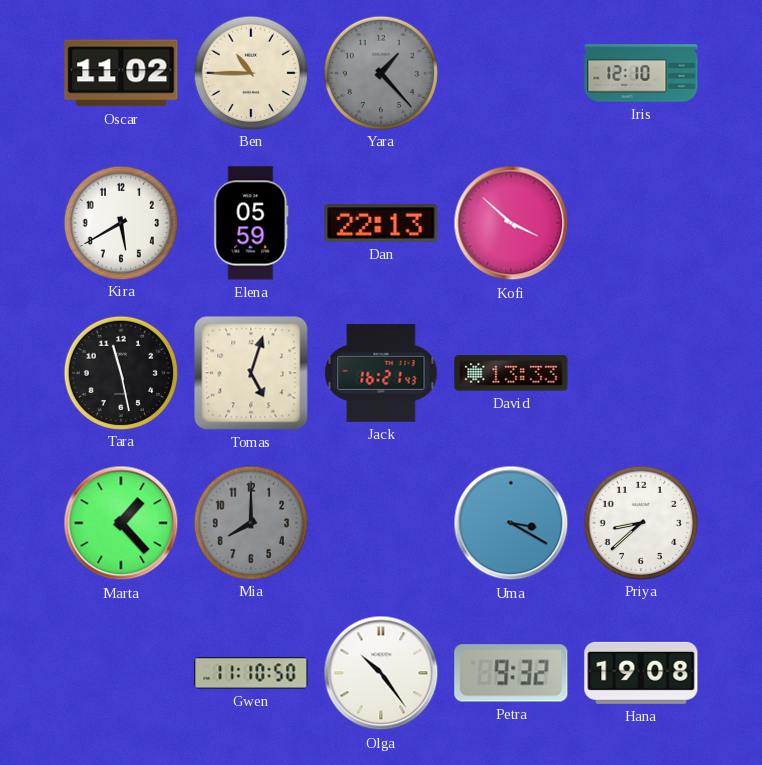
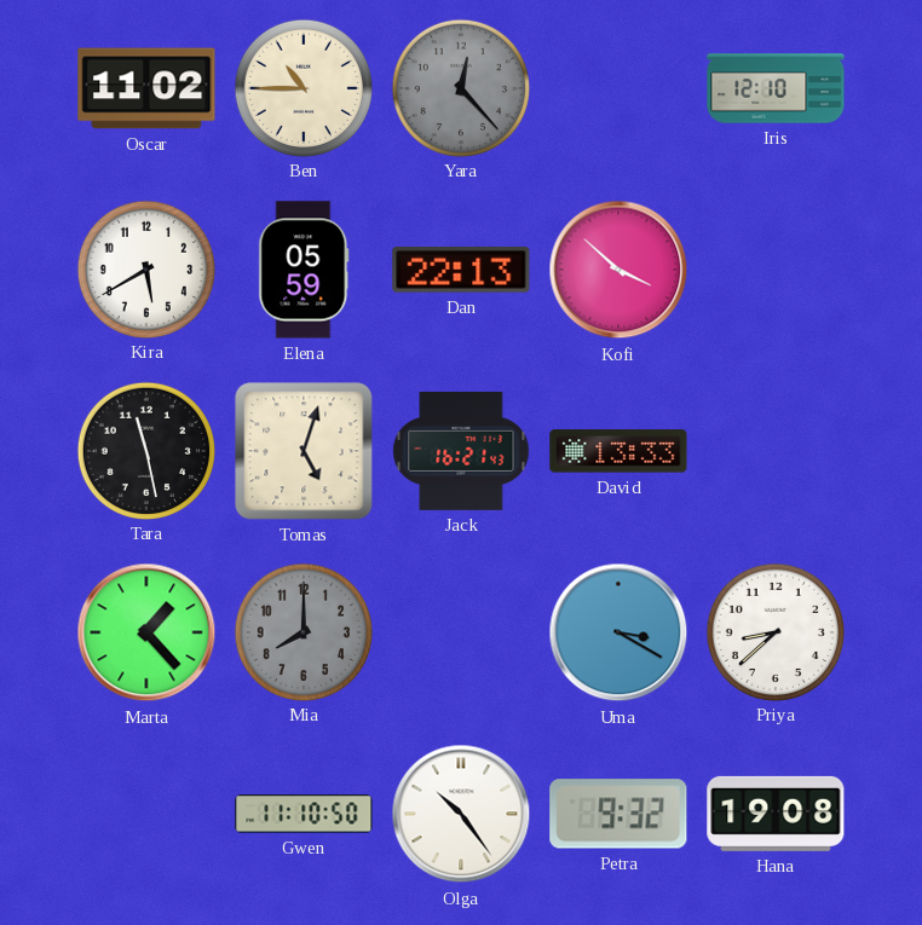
Yara: 1:23 -> 12:23
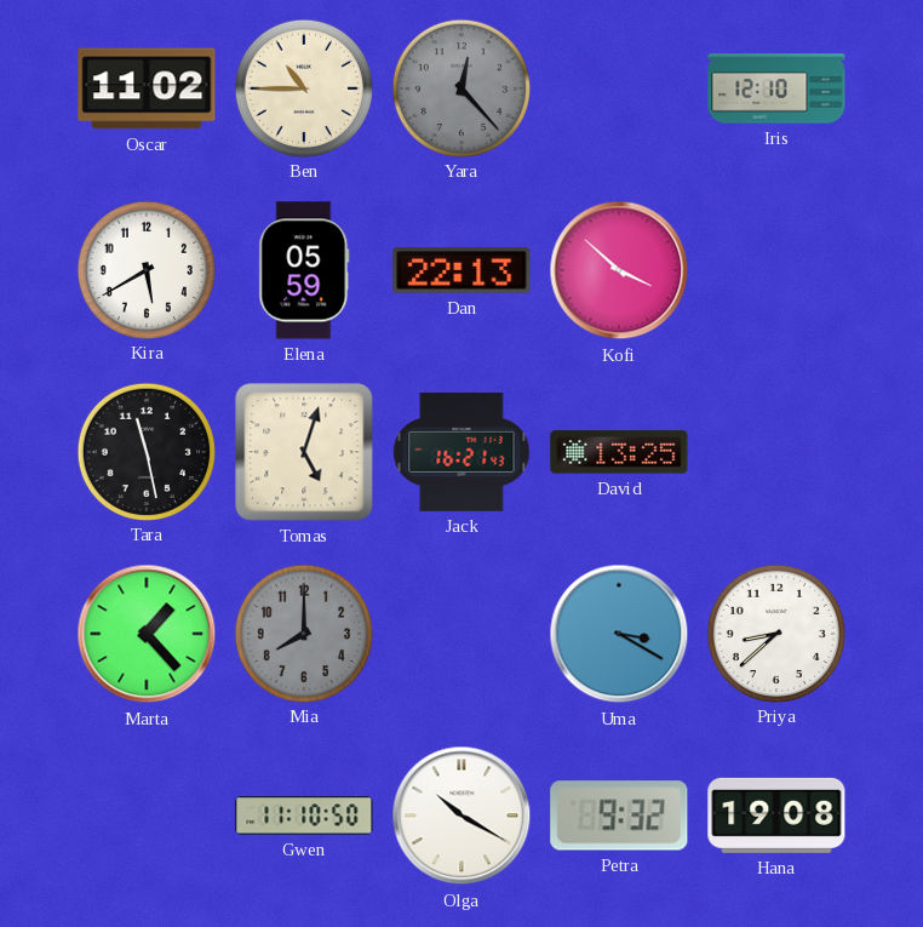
David: 13:33 -> 13:25
Olga: 10:24 -> 10:20
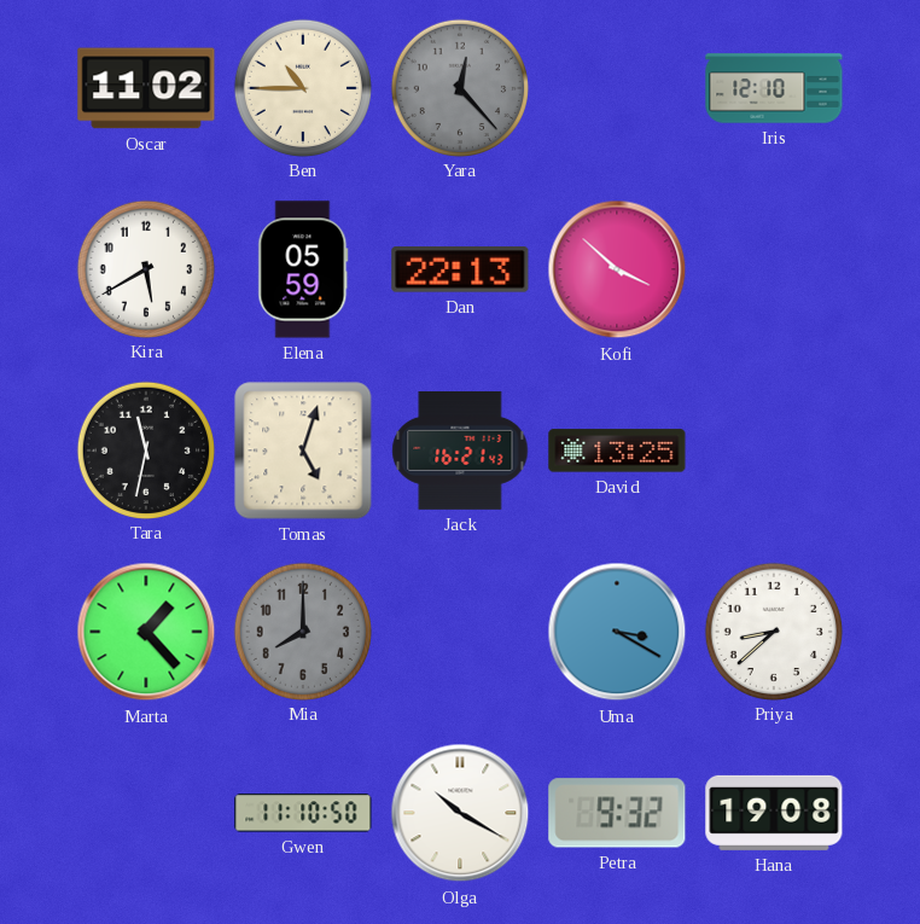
Tara: 11:28 -> 11:32
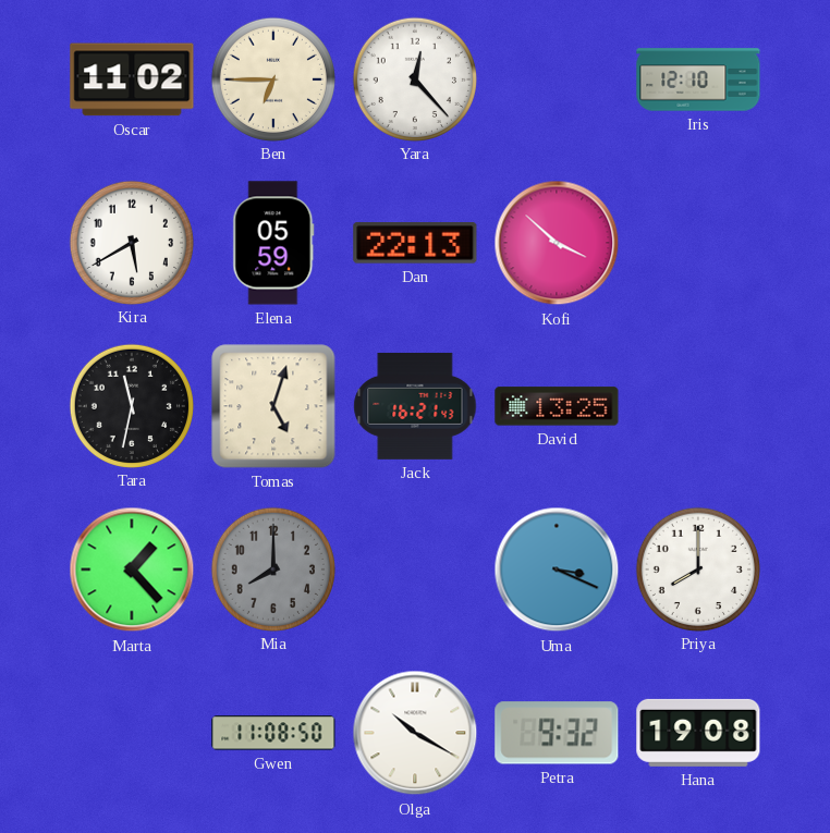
Ben: 10:45 -> 6:45
Yara dial: grey -> white
Uma: 3:20 -> 3:19
Priya: 8:38 -> 8:00
Gwen: 11:10 -> 11:08
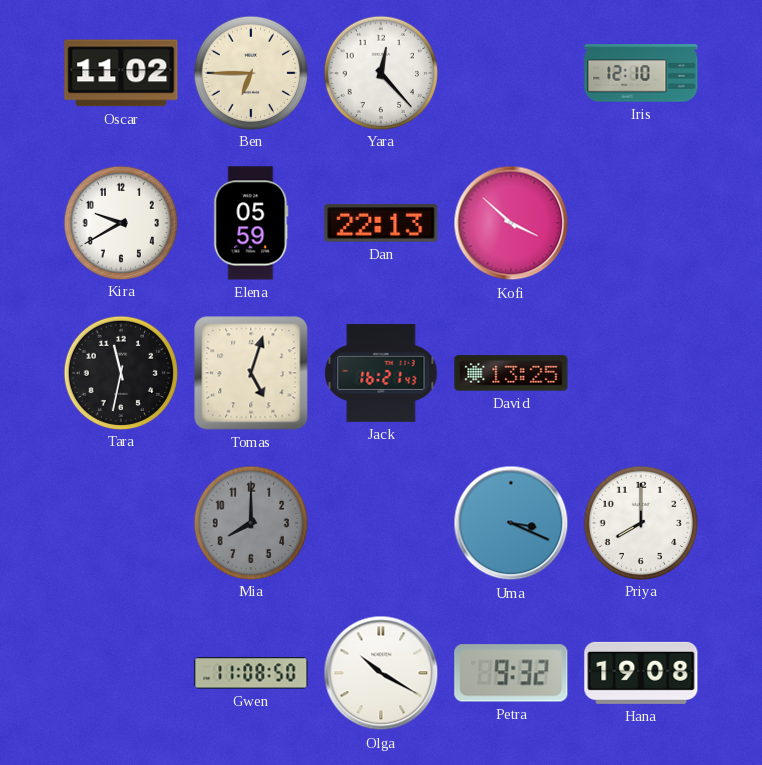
Kira: 5:40 -> 9:40
Marta: 1:23 -> none
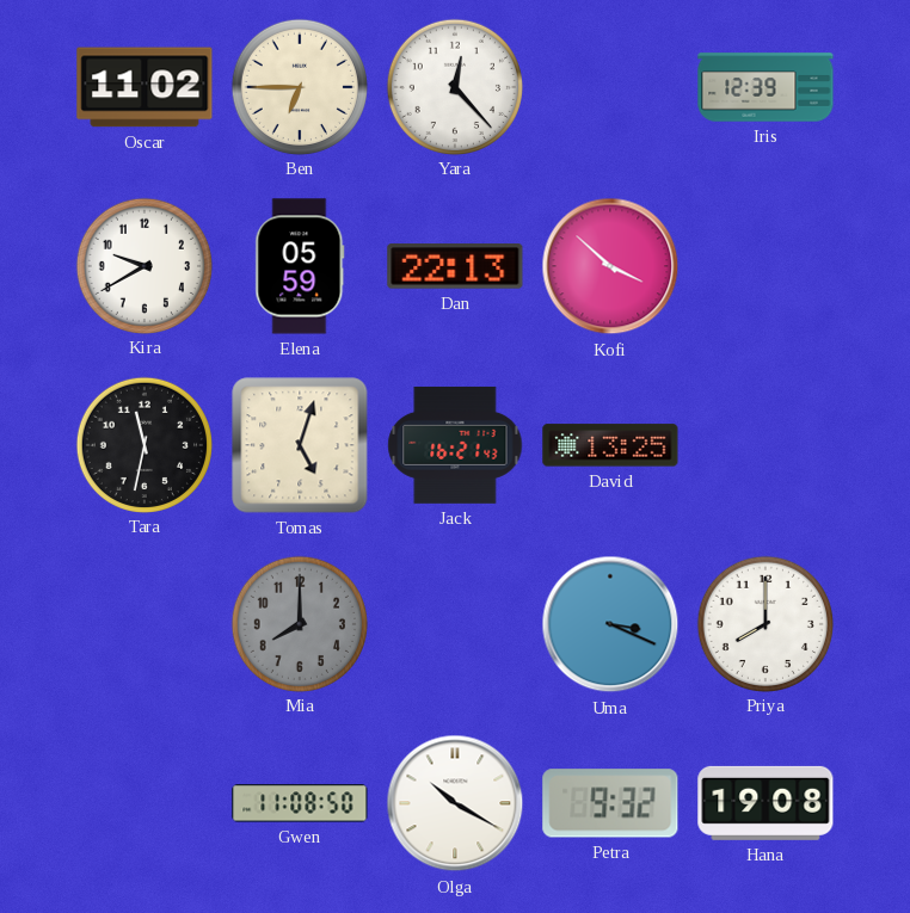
Iris: 12:10 -> 12:39
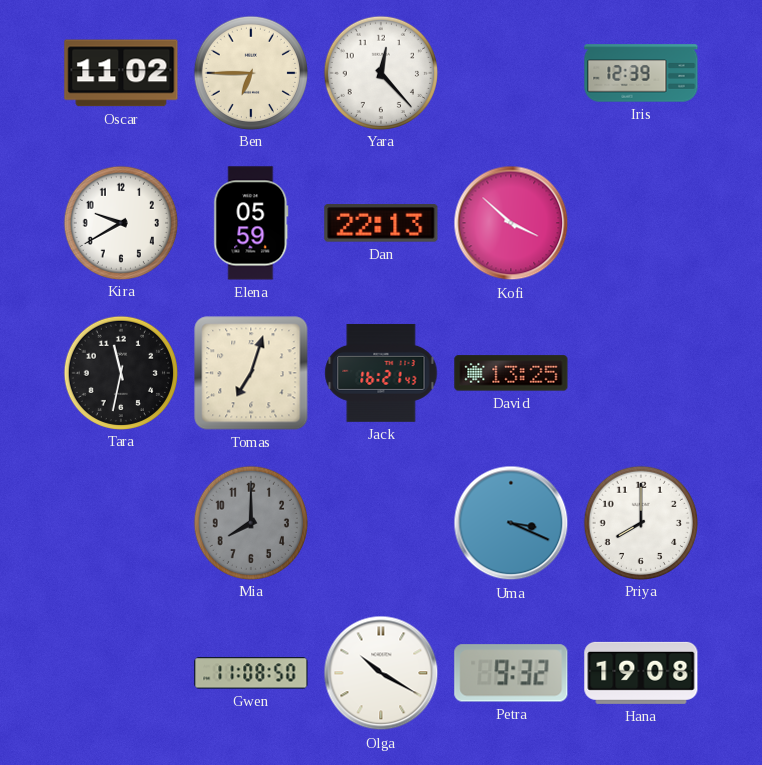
Tomas: 5:03 -> 7:03
